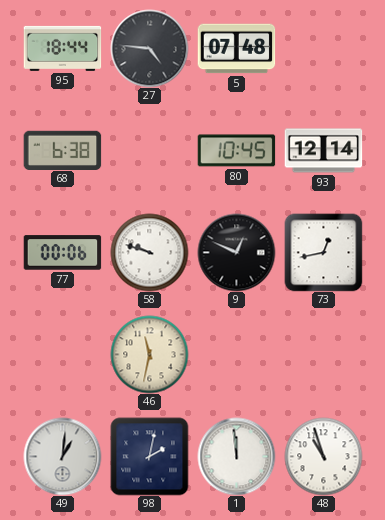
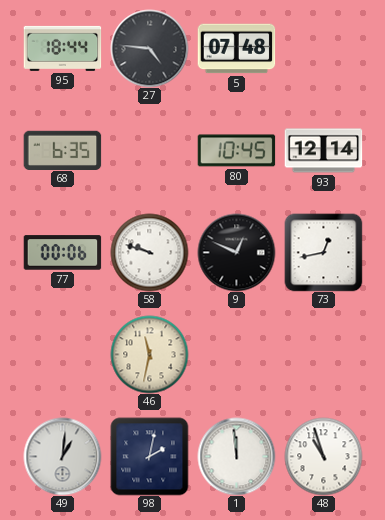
68: 6:38 -> 6:35
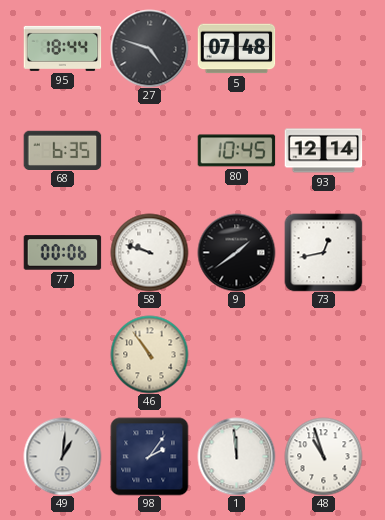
27: 4:46 -> 4:48
9: 12:49 -> 1:39
46: 11:32 -> 10:54
98: 2:02 -> 2:06
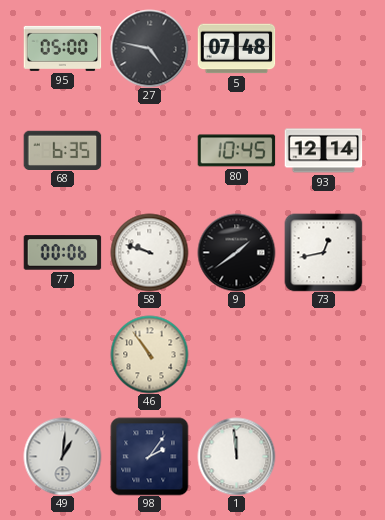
95: 18:44 -> 05:00
27: 4:48 -> 4:47
48: 10:57 -> none
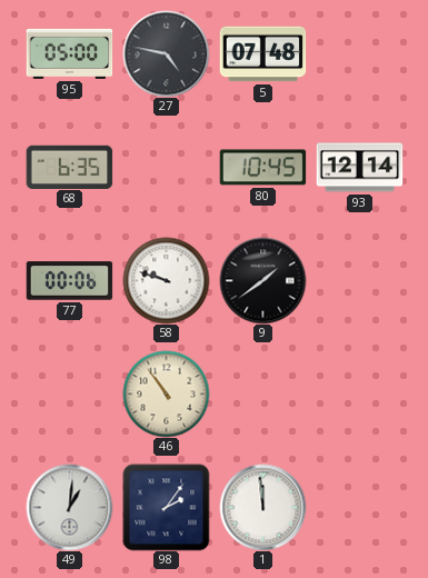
73: 12:43 -> none
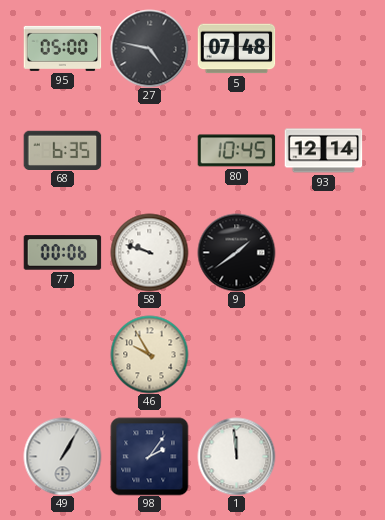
46: 10:54 -> 9:55
49: 1:01 -> 1:05
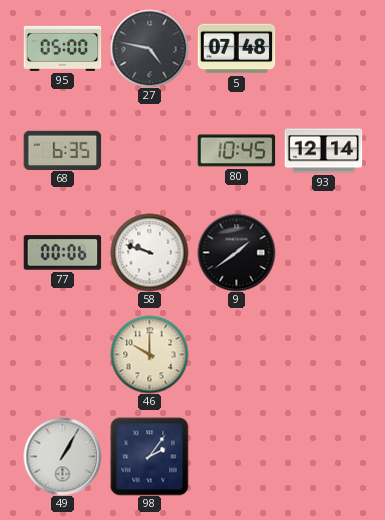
46: 9:55 -> 10:00
1: 11:59 -> none
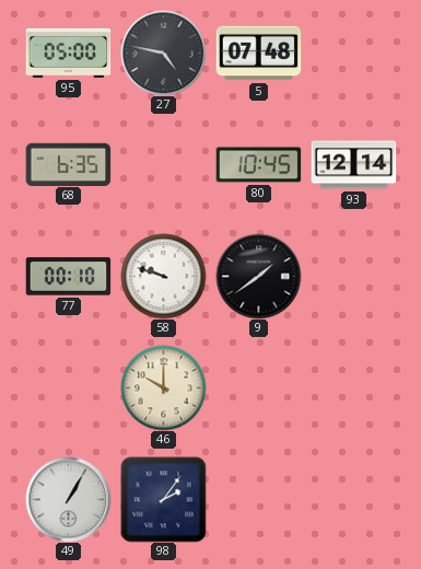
77: 00:06 -> 00:10
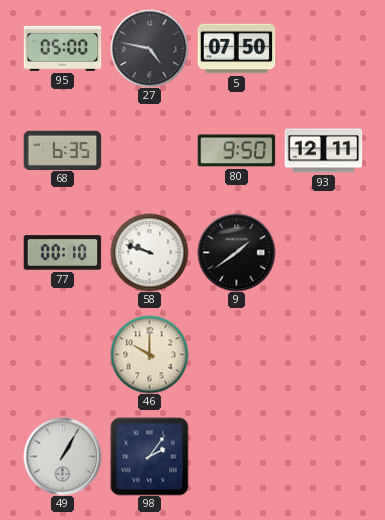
5: 07:48 -> 07:50
80: 10:45 -> 9:50
93: 12:14 -> 12:11
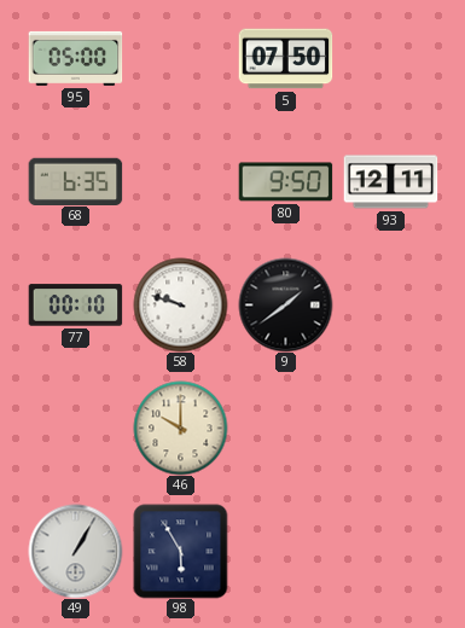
27: 4:47 -> none
98: 2:06 -> 5:55
